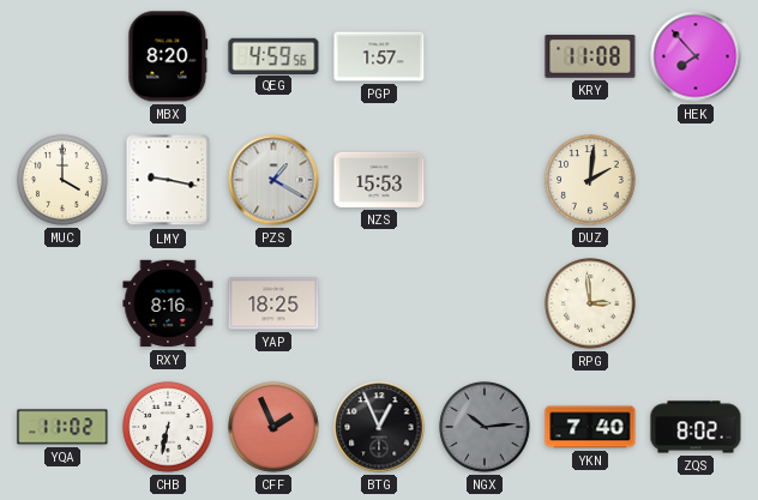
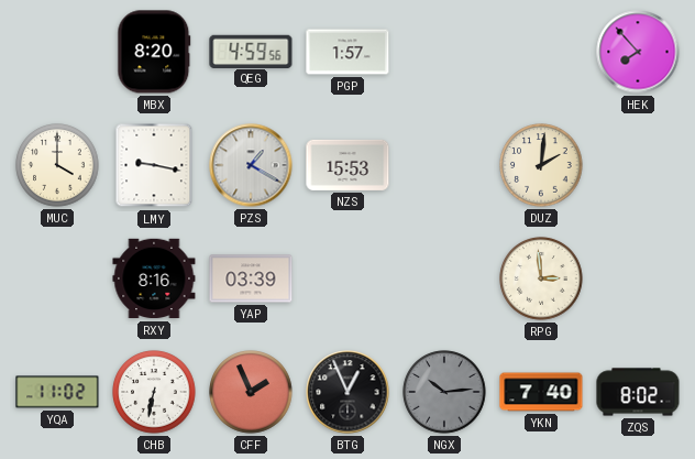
KRY: 11:08 -> none
YAP: 18:25 -> 03:39
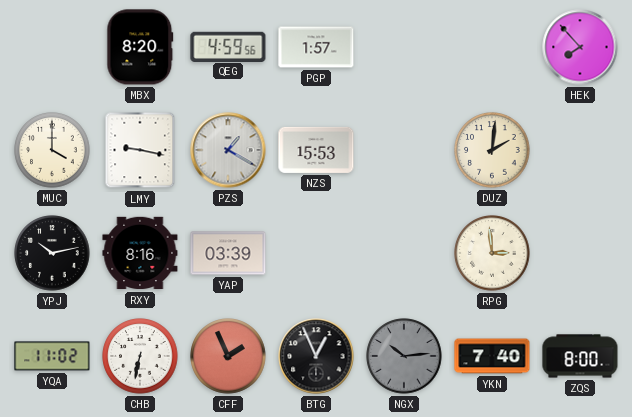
YPJ: none -> 10:13
ZQS: 8:02 -> 8:00
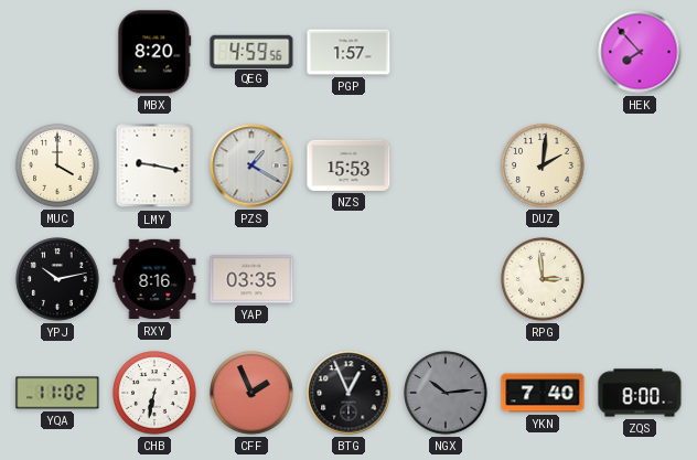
YAP: 03:39 -> 03:35
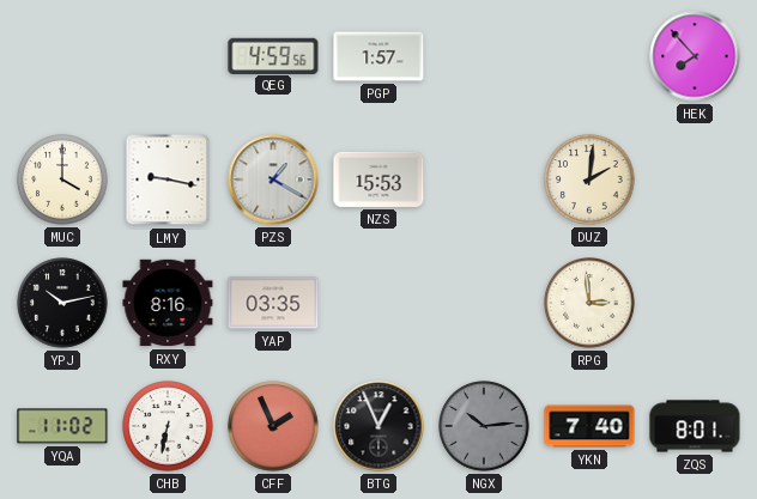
MBX: 8:20 -> none
ZQS: 8:00 -> 8:01
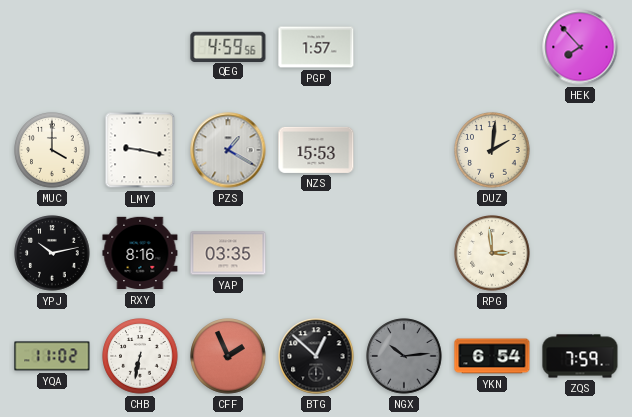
BTG: 12:56 -> 12:52
YKN: 7:40 -> 6:54
ZQS: 8:01 -> 7:59
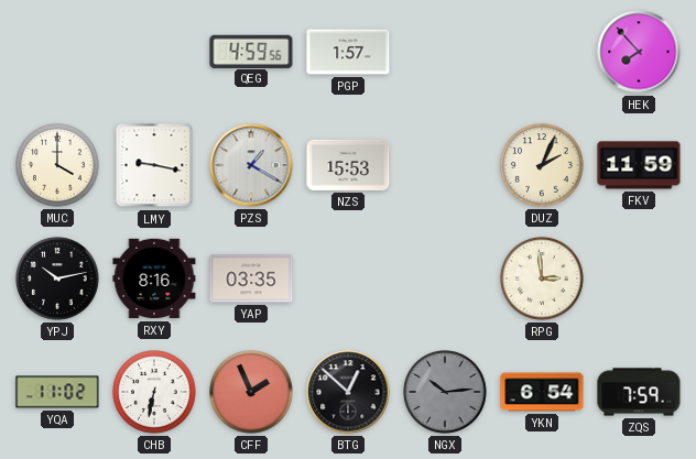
DUZ: 2:01 -> 2:04
FKV: none -> 11:59
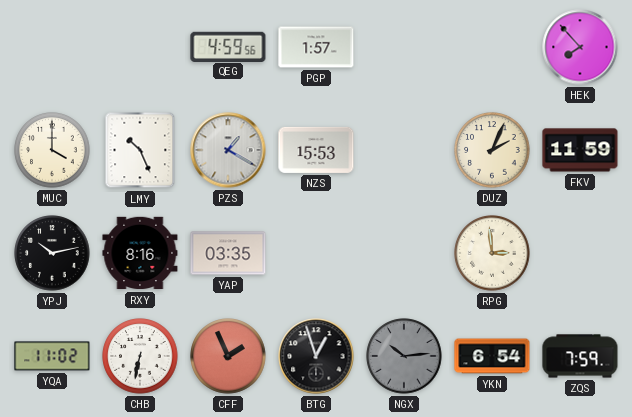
LMY: 9:17 -> 10:26
BTG: 12:52 -> 12:57
